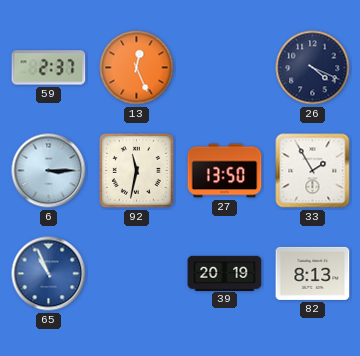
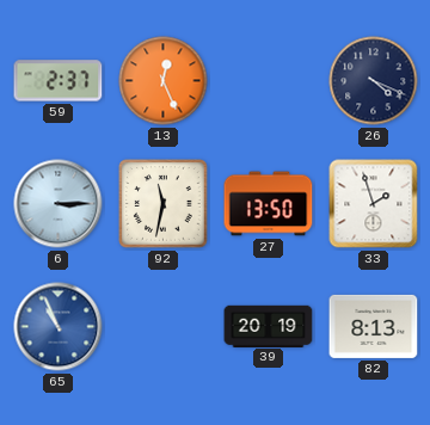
33: 1:55 -> 1:57
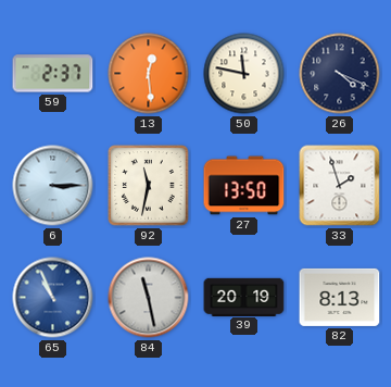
13: 12:26 -> 12:29
50: none -> 11:47
84: none -> 11:28
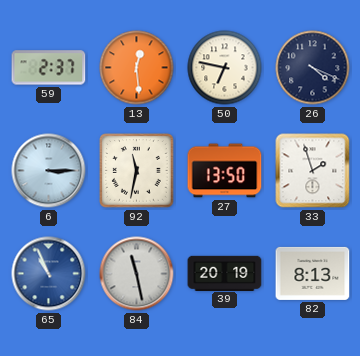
50: 11:47 -> 6:47
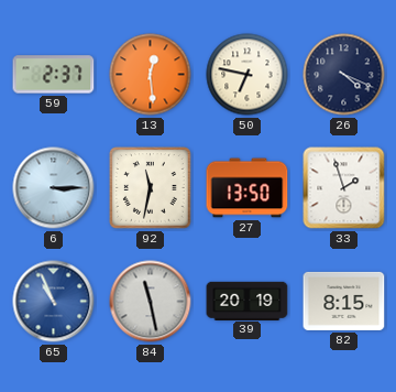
82: 8:13 -> 8:15
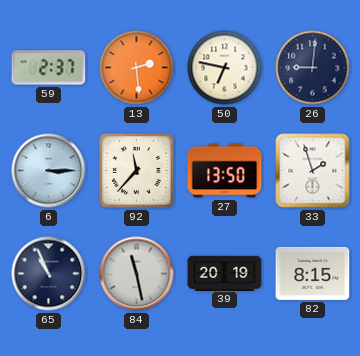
13: 12:29 -> 2:29
26: 4:19 -> 9:01
92: 11:32 -> 11:37
65 dial: blue -> navy
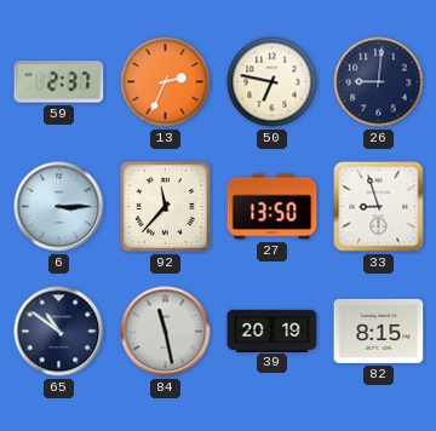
13: 2:29 -> 2:34
33: 1:57 -> 8:57
65: 10:56 -> 10:51
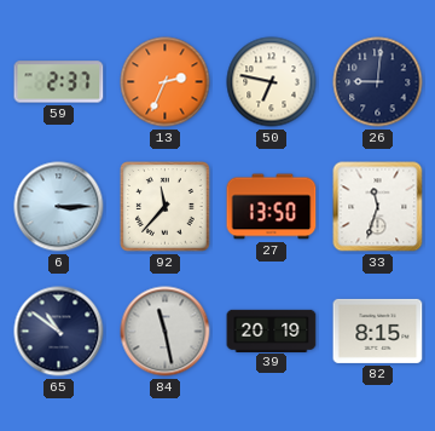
33: 8:57 -> 11:33
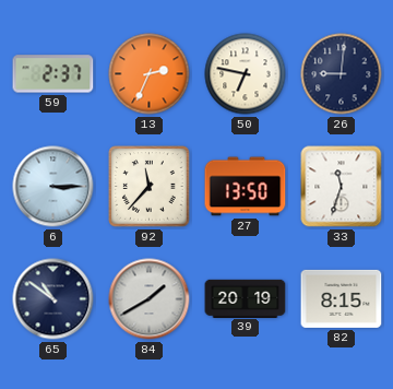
84: 11:28 -> 1:40
